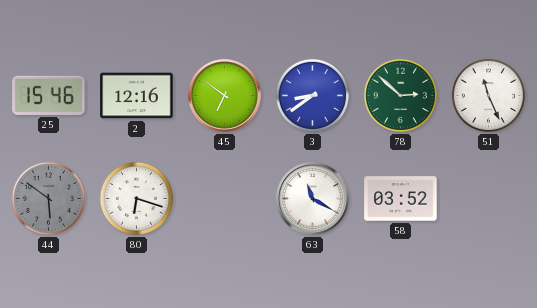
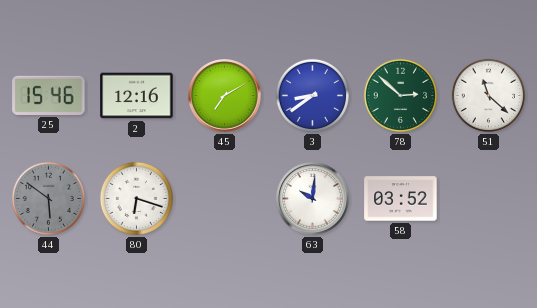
45: 6:51 -> 7:10
51: 11:26 -> 11:22
63: 11:20 -> 10:01
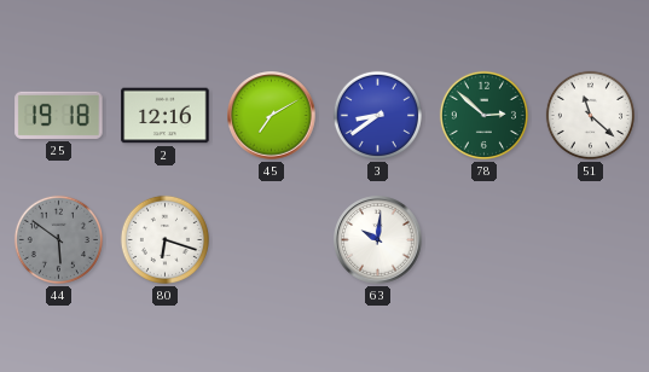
25: 15:46 -> 19:18
58: 03:52 -> none
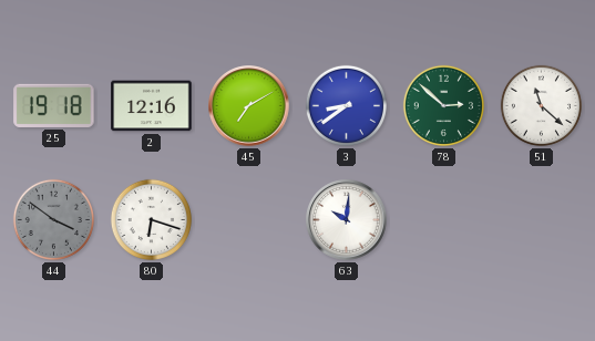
44: 5:51 -> 3:51
